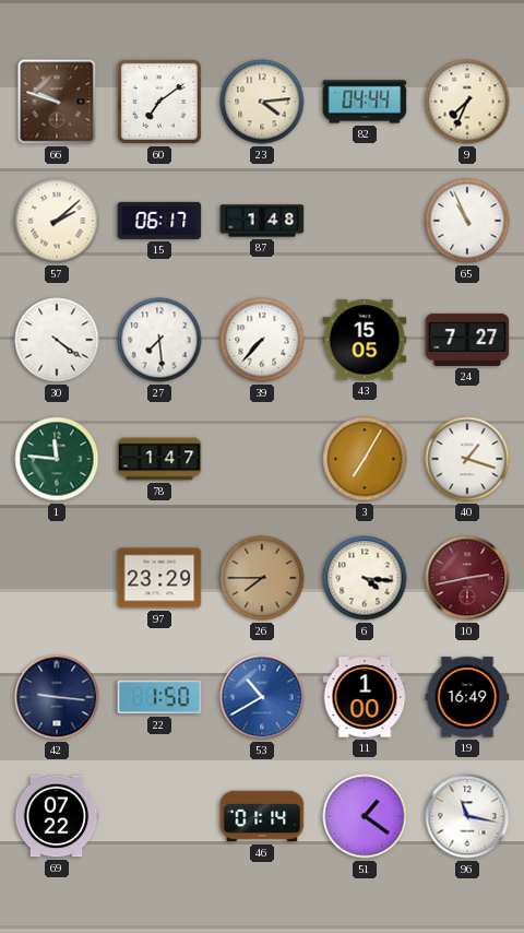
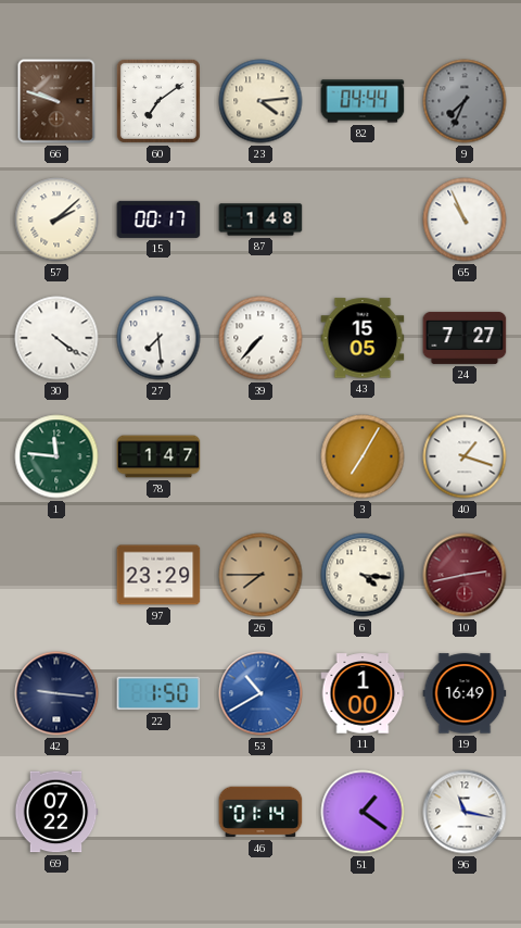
9 dial: cream -> grey
15: 06:17 -> 00:17
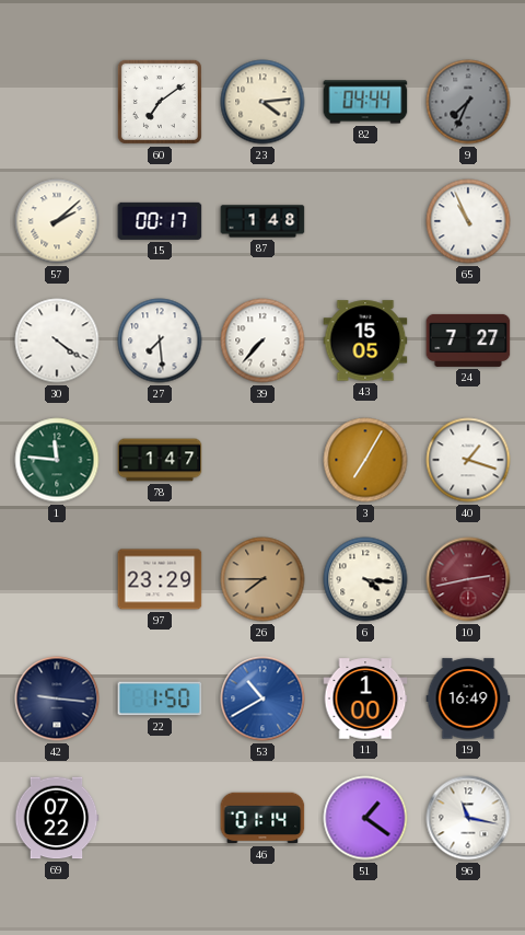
66: 9:48 -> none
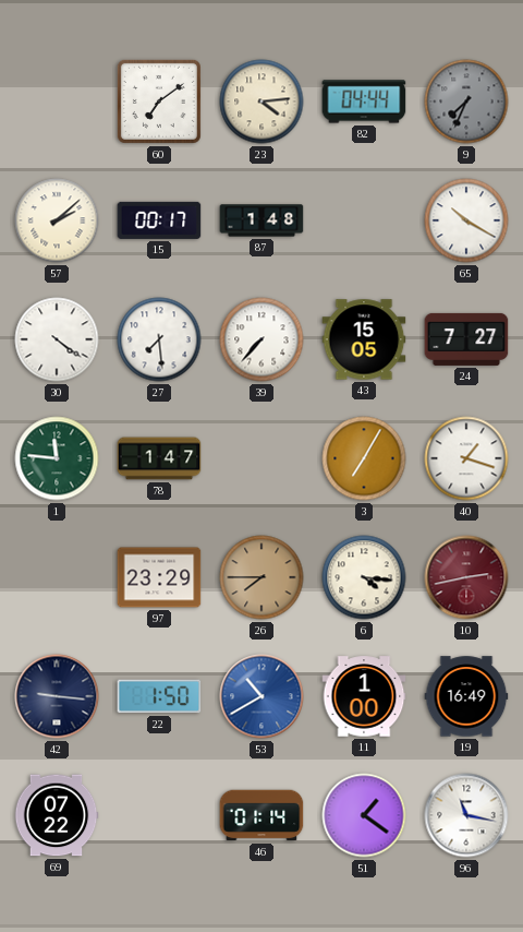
65: 10:56 -> 10:20
